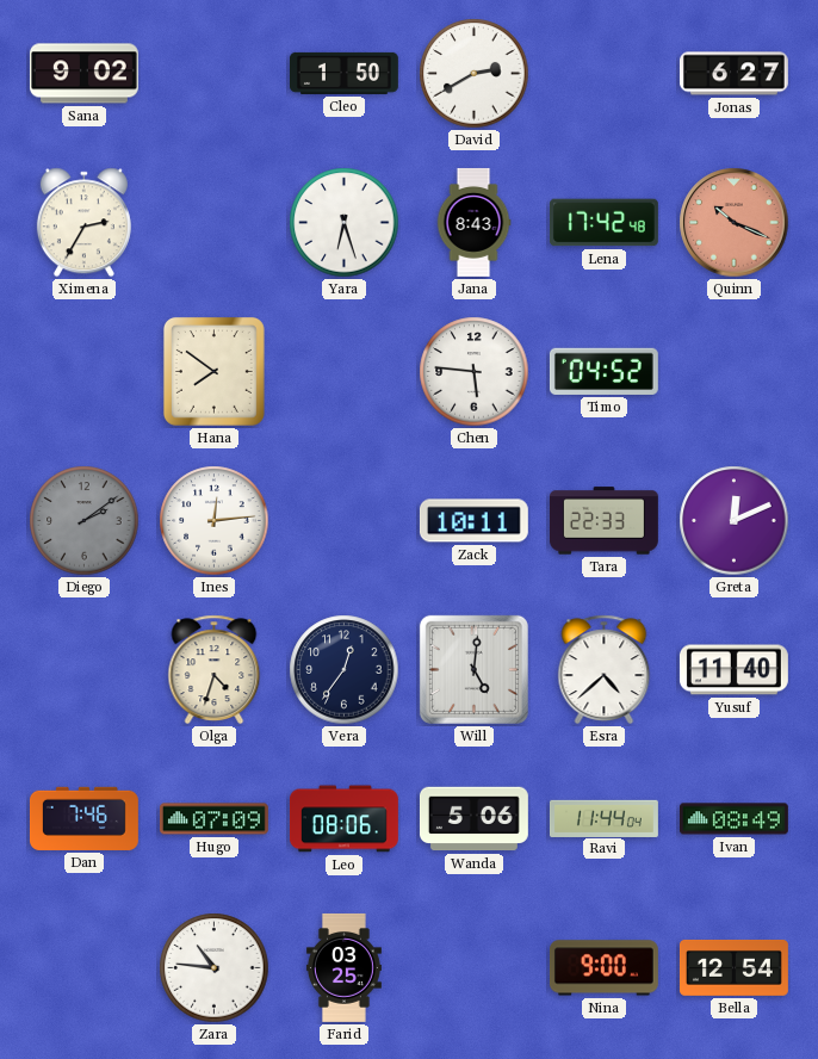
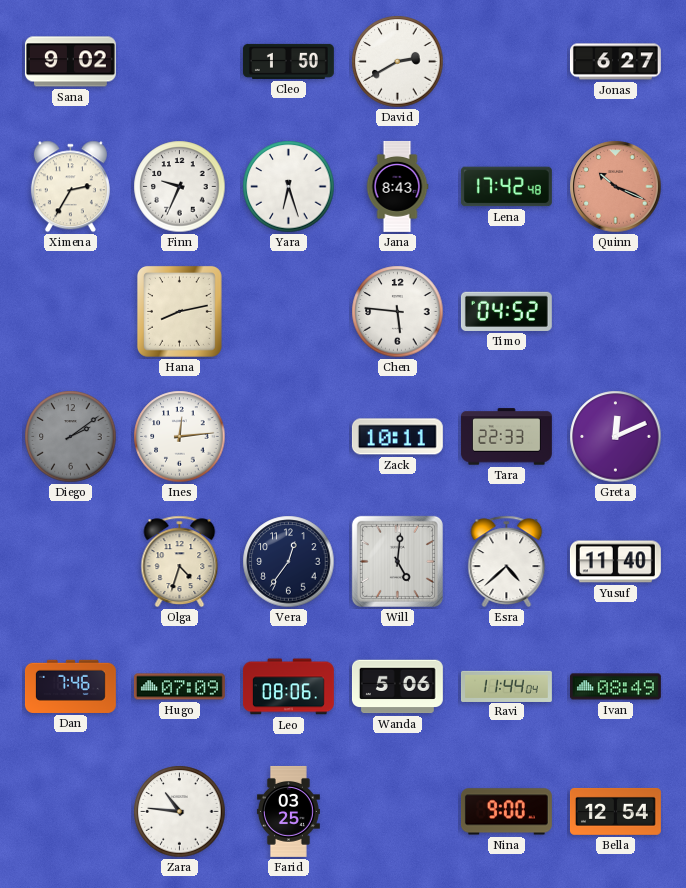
Finn: none -> 9:34
Hana: 7:51 -> 8:13
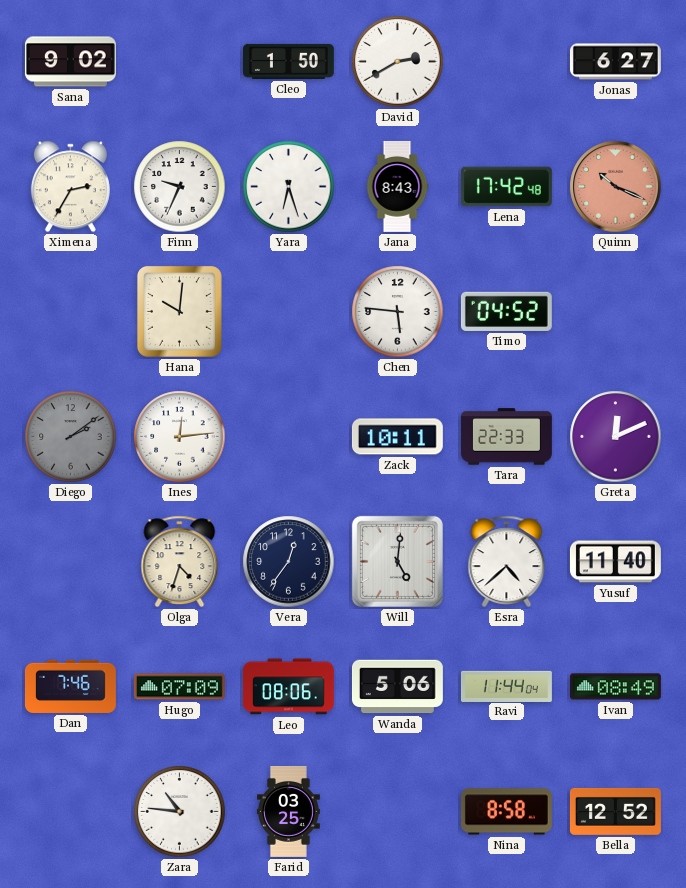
Hana: 8:13 -> 10:01
Nina: 9:00 -> 8:58
Bella: 12:54 -> 12:52
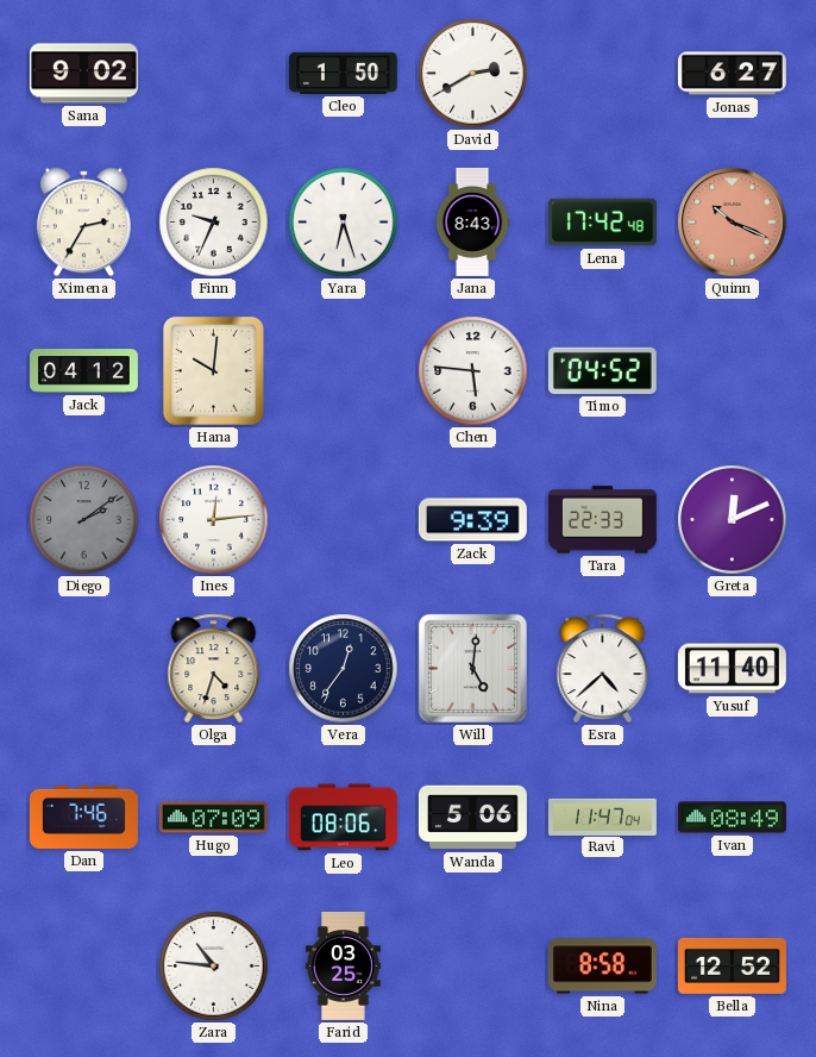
Jack: none -> 04:12
Zack: 10:11 -> 9:39
Ravi: 11:44 -> 11:47
